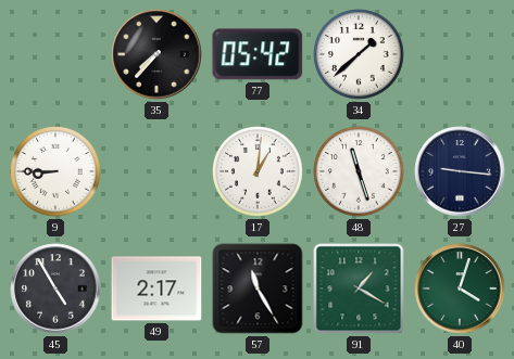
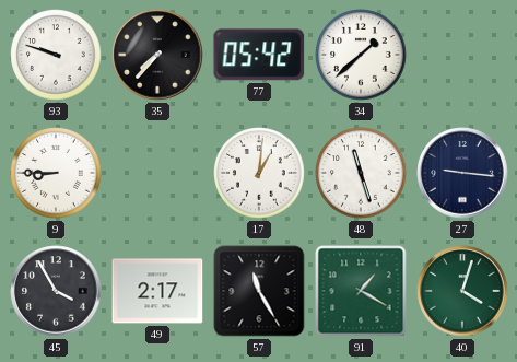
93: none -> 9:48
45: 4:55 -> 3:55
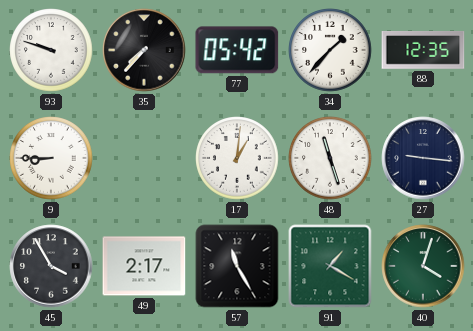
34: 1:38 -> 1:37
88: none -> 12:35
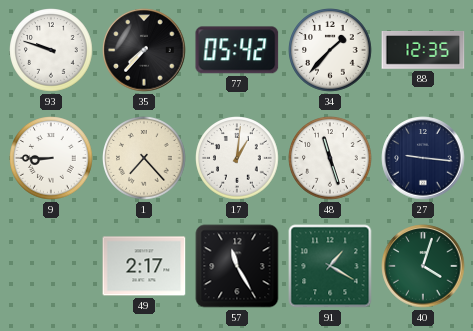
1: none -> 7:23
45: 3:55 -> none
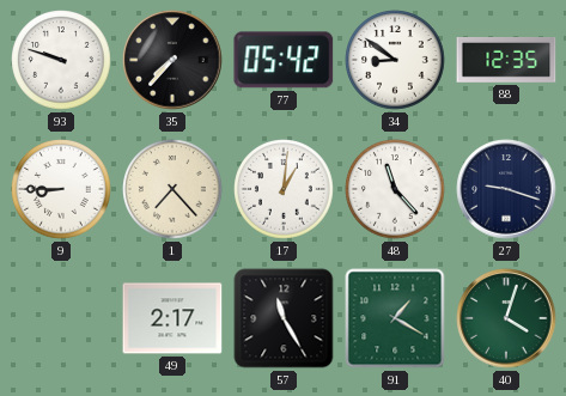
34: 1:37 -> 8:51
48: 11:27 -> 11:23
27: 9:16 -> 9:18
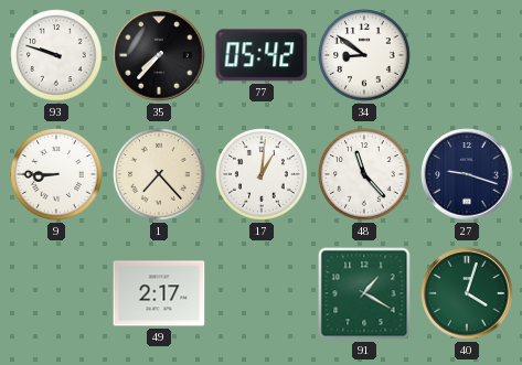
88: 12:35 -> none
57: 11:25 -> none
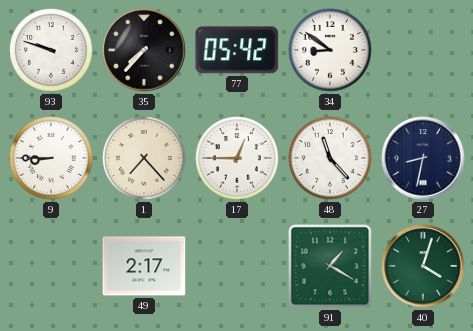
17: 1:01 -> 12:45
27: 9:18 -> 8:32
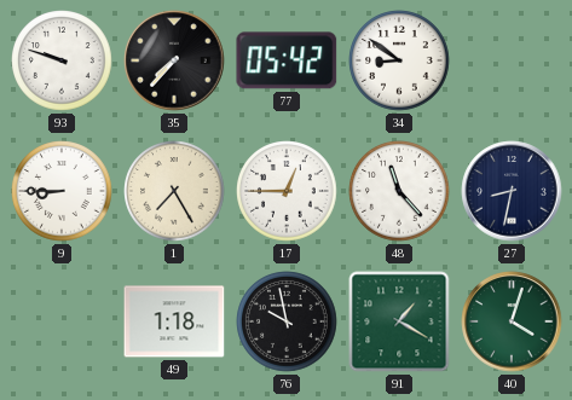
1: 7:23 -> 7:25
49: 2:17 -> 1:18
76: none -> 9:58
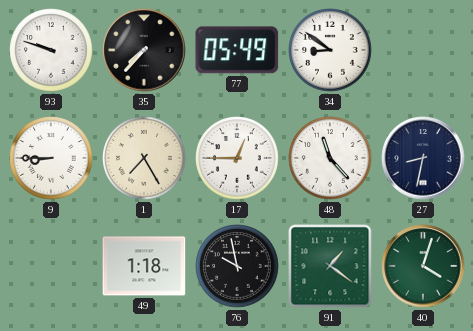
77: 05:42 -> 05:49
91: 1:20 -> 1:21
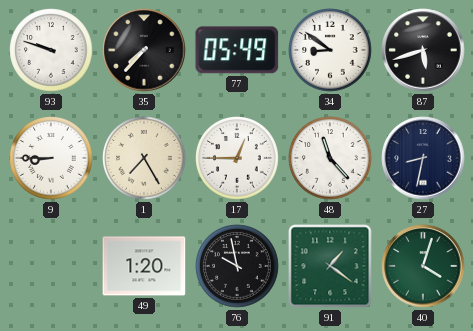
87: none -> 5:42
49: 1:18 -> 1:20
